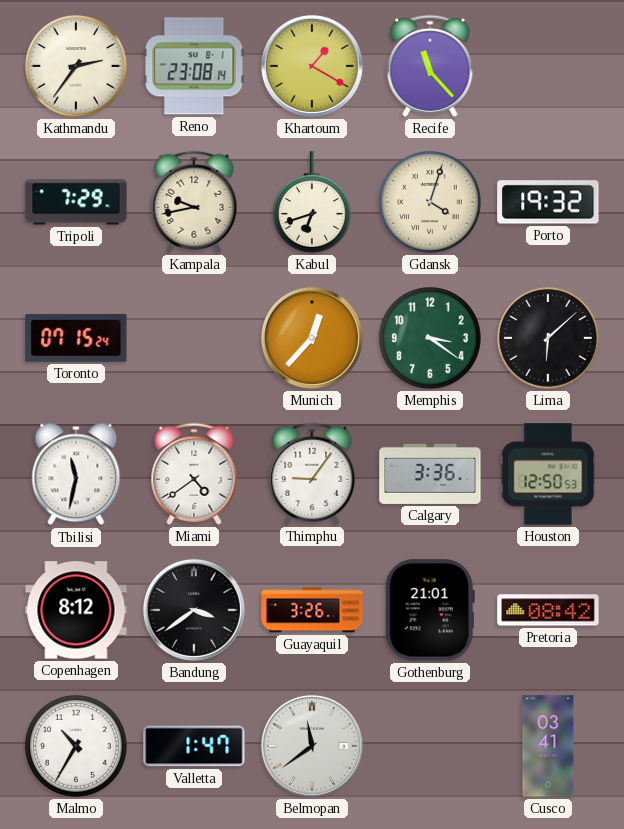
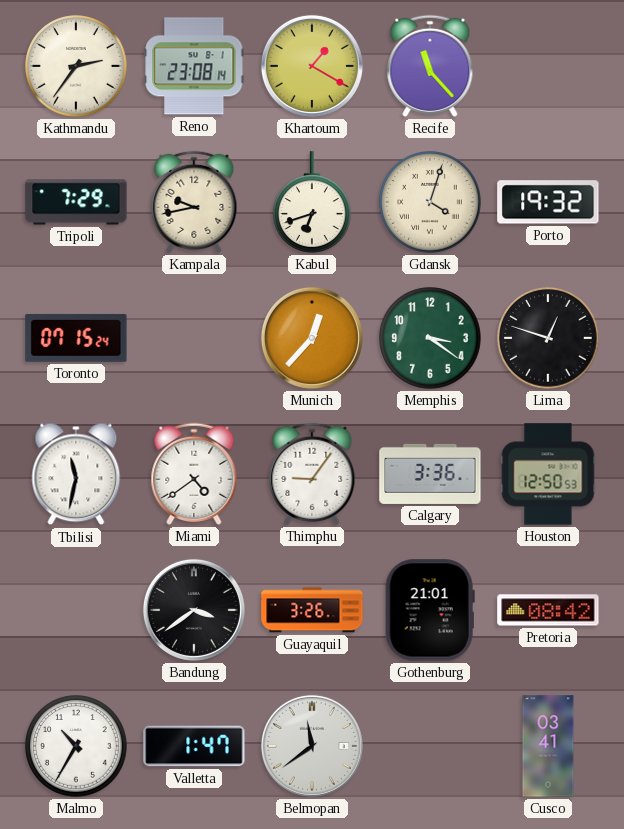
Lima: 6:08 -> 12:48
Copenhagen: 8:12 -> none
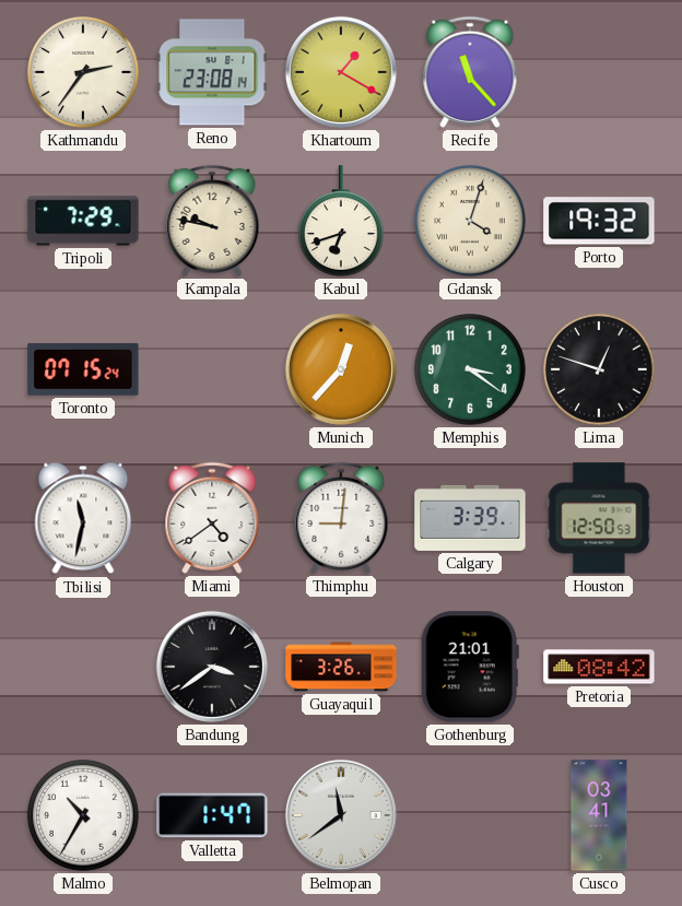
Kampala: 9:43 -> 9:47
Thimphu: 9:06 -> 9:01
Calgary: 3:36 -> 3:39
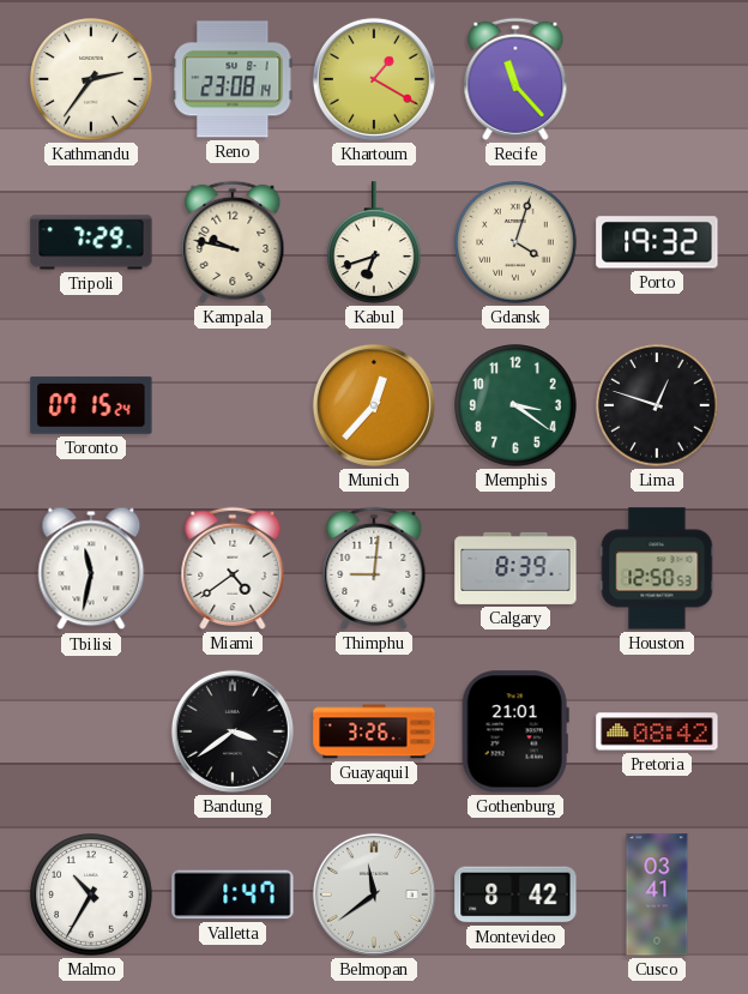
Calgary: 3:39 -> 8:39
Montevideo: none -> 8:42
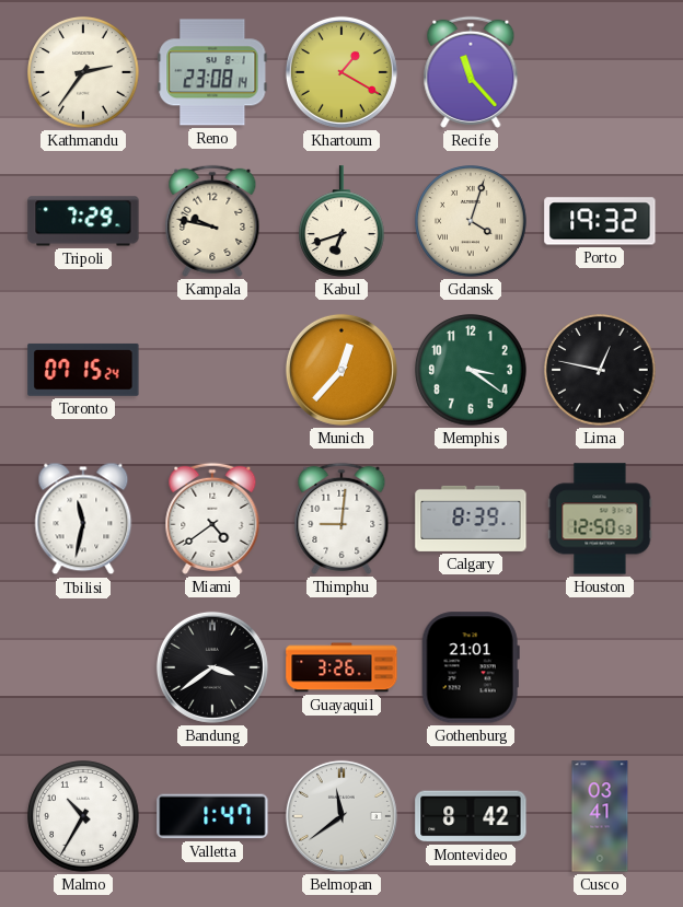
Lima: 12:48 -> 12:47
Pretoria: 08:42 -> none
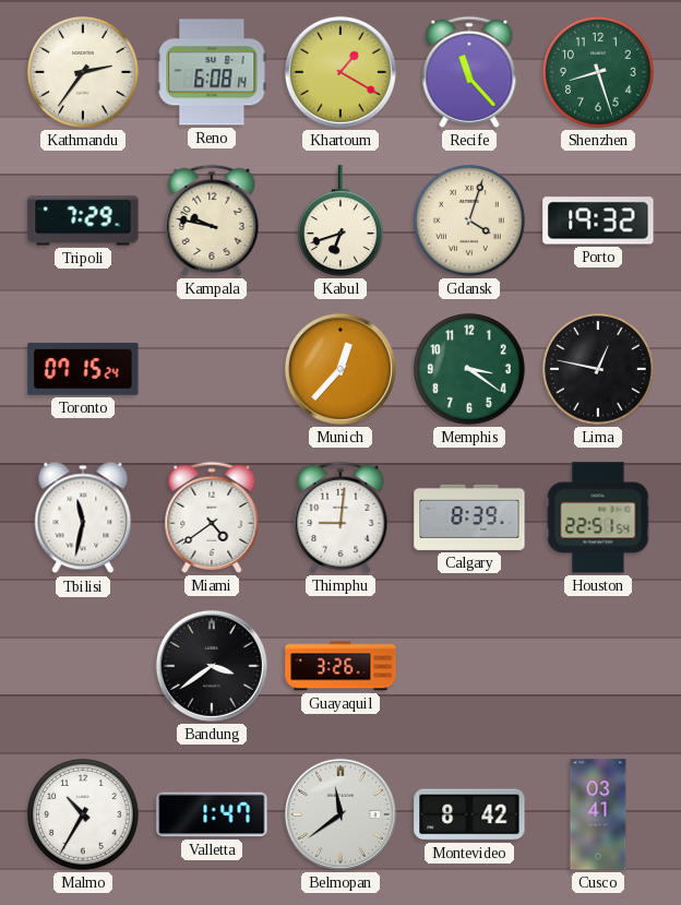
Reno: 23:08 -> 6:08
Shenzhen: none -> 8:27
Houston: 12:50 -> 22:51
Gothenburg: 21:01 -> none
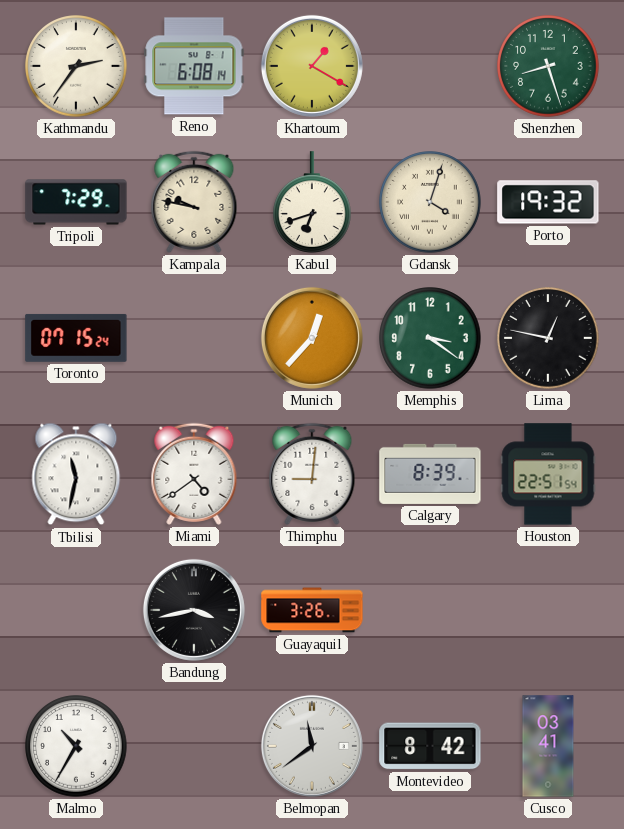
Recife: 11:23 -> none
Bandung: 3:39 -> 3:43
Valletta: 1:47 -> none
